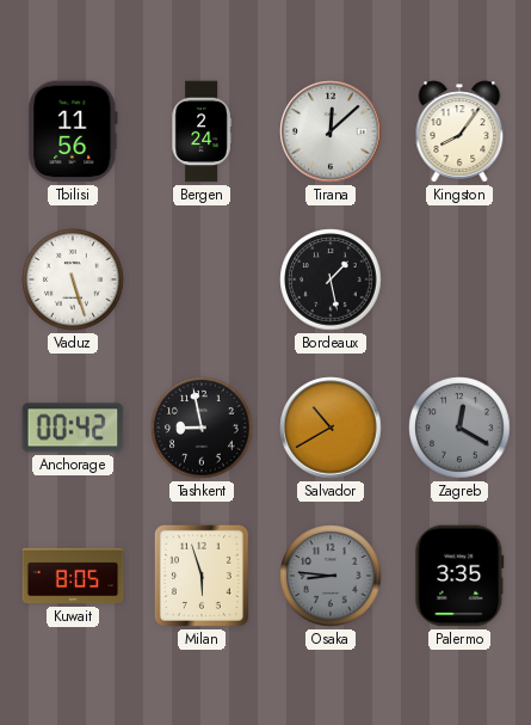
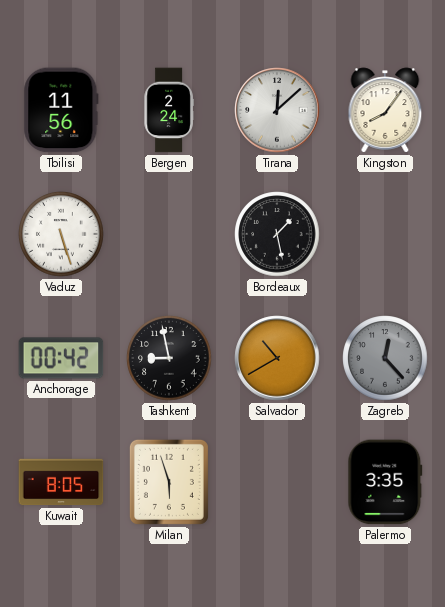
Zagreb: 12:20 -> 12:23
Osaka: 8:46 -> none
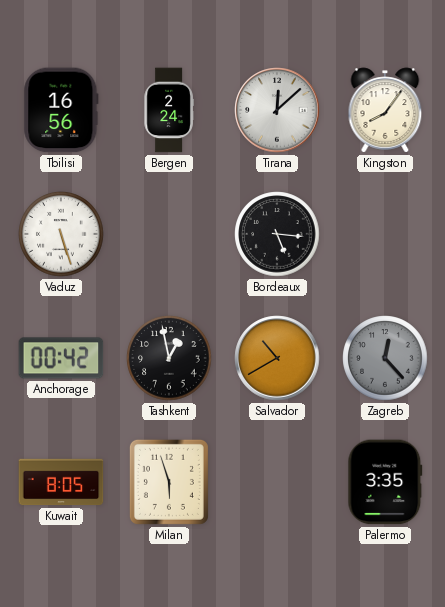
Tbilisi: 11:56 -> 16:56
Bordeaux: 1:28 -> 5:16
Tashkent: 8:58 -> 12:58
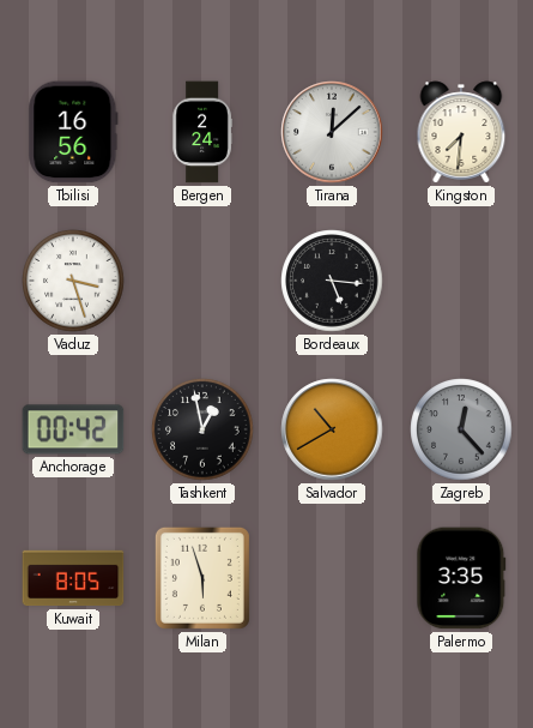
Kingston: 8:06 -> 7:31
Vaduz: 5:27 -> 3:27
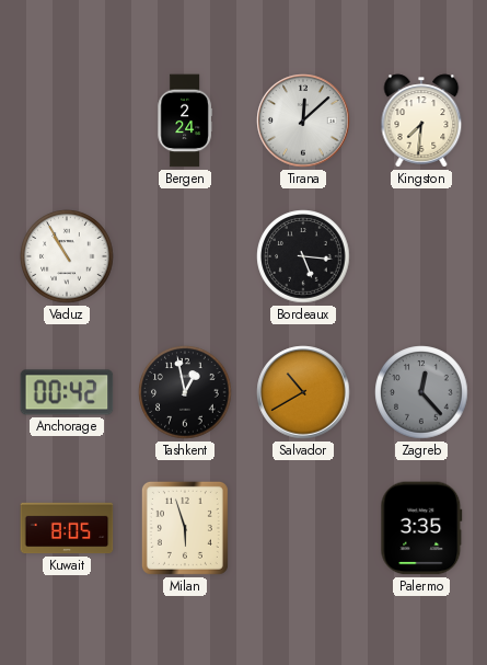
Tbilisi: 16:56 -> none
Vaduz: 3:27 -> 10:55
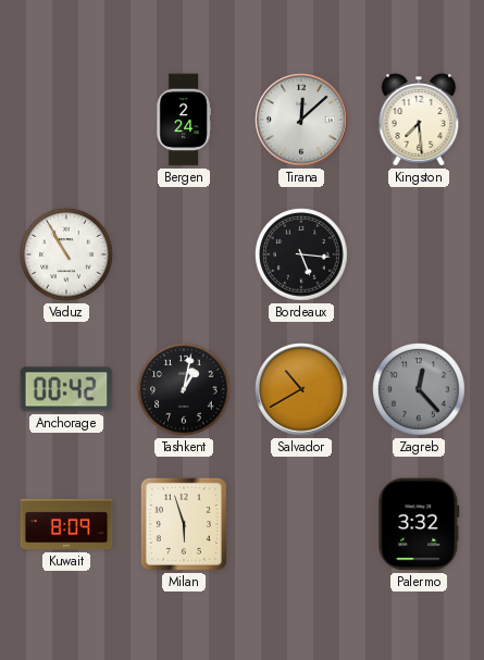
Kingston: 7:31 -> 7:29
Tashkent: 12:58 -> 1:02
Kuwait: 8:05 -> 8:09
Palermo: 3:35 -> 3:32
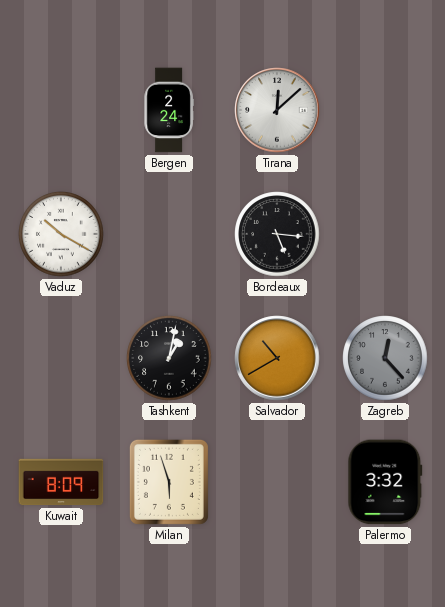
Kingston: 7:29 -> none
Vaduz: 10:55 -> 10:20
Anchorage: 00:42 -> none
